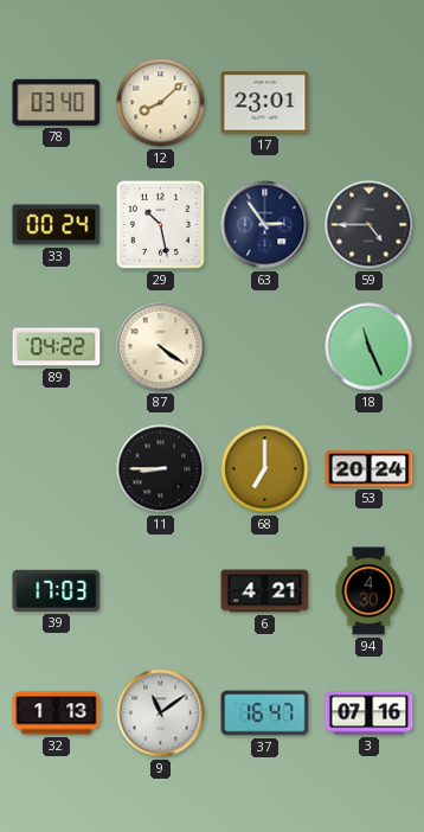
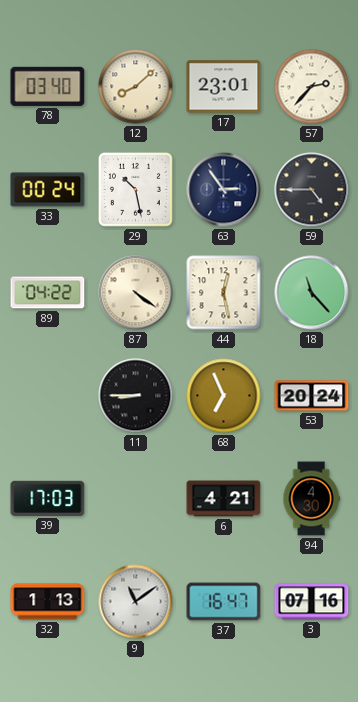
57: none -> 2:37
44: none -> 12:28
18: 11:26 -> 11:23
68: 7:00 -> 6:56
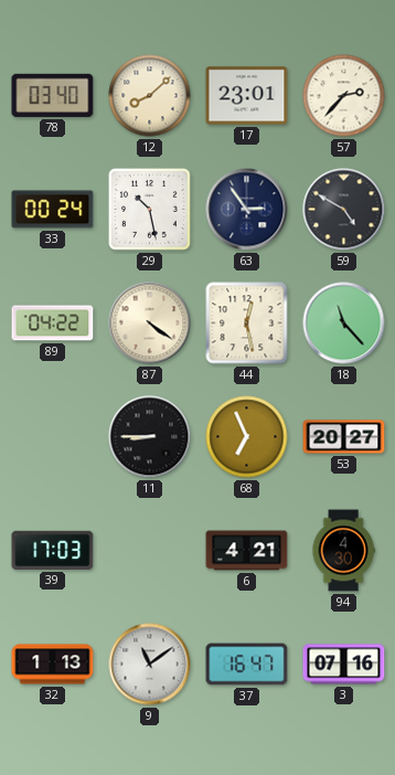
59: 4:45 -> 4:50
53: 20:24 -> 20:27
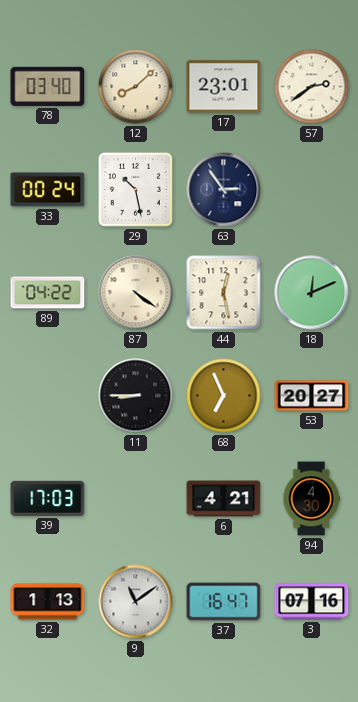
57: 2:37 -> 2:39
59: 4:50 -> none
18: 11:23 -> 12:11
